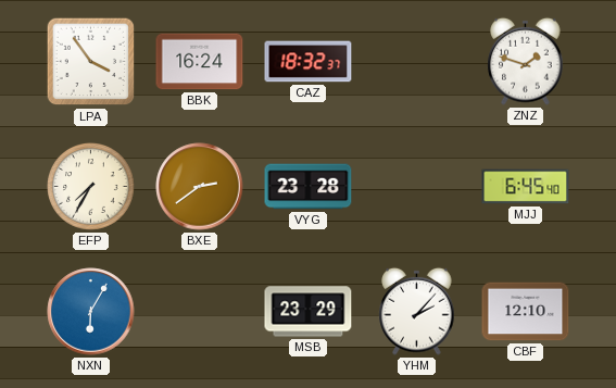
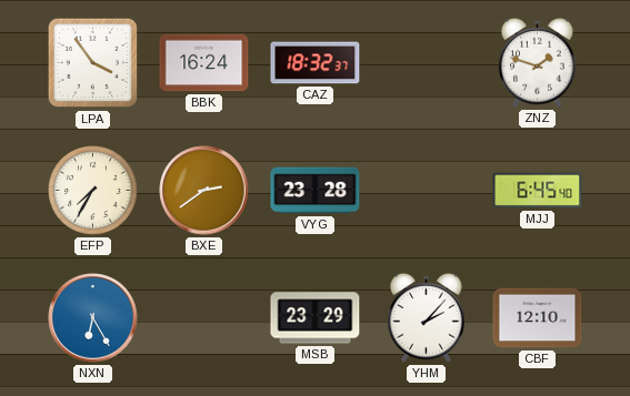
NXN: 6:05 -> 6:25
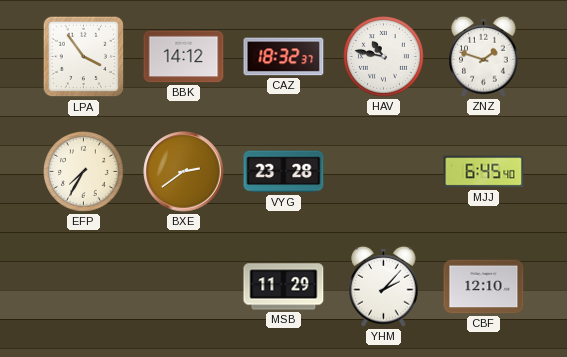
BBK: 16:24 -> 14:12
HAV: none -> 10:47
NXN: 6:25 -> none
MSB: 23:29 -> 11:29
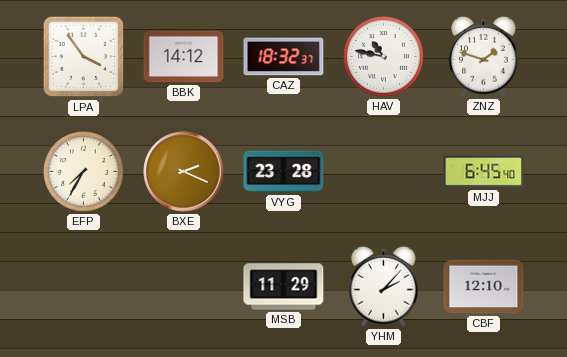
BXE: 2:39 -> 2:19
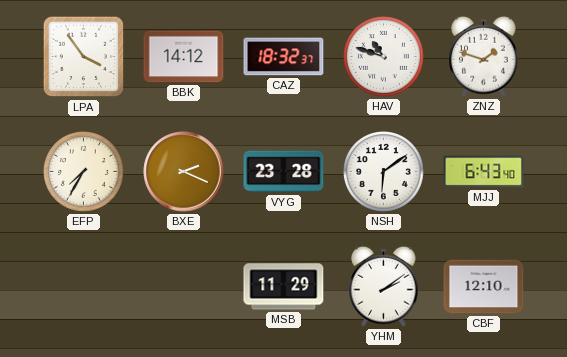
HAV: 10:47 -> 10:48
NSH: none -> 6:09
MJJ: 6:45 -> 6:43
YHM: 2:07 -> 2:09
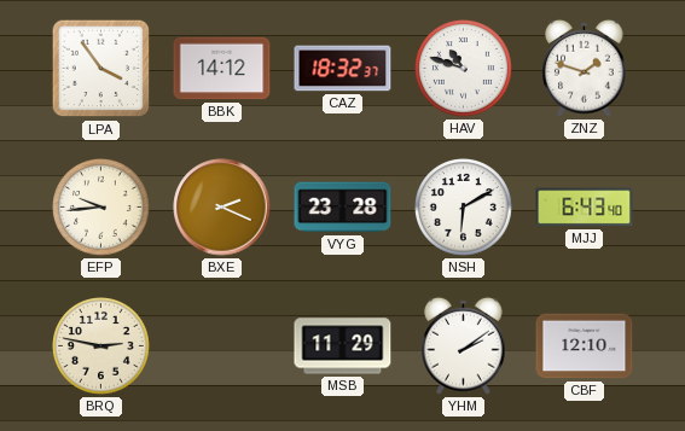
EFP: 7:35 -> 9:44
NSH: 6:09 -> 6:10
BRQ: none -> 2:47
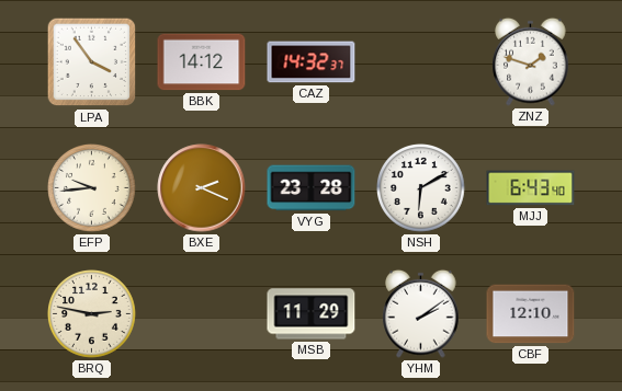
CAZ: 18:32 -> 14:32
HAV: 10:48 -> none
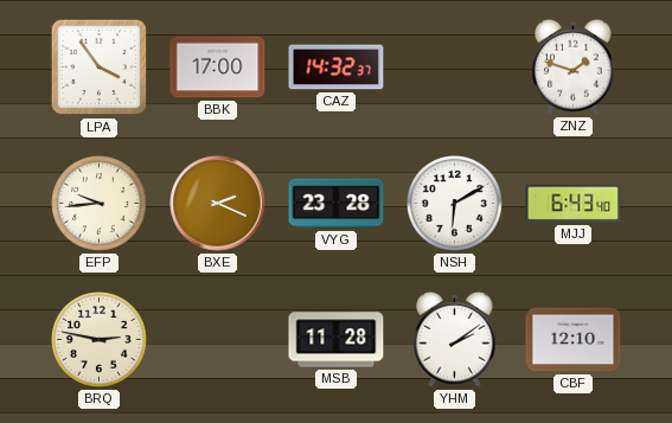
BBK: 14:12 -> 17:00
MSB: 11:29 -> 11:28
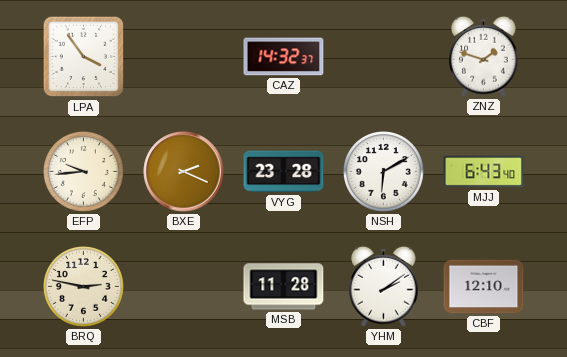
BBK: 17:00 -> none
